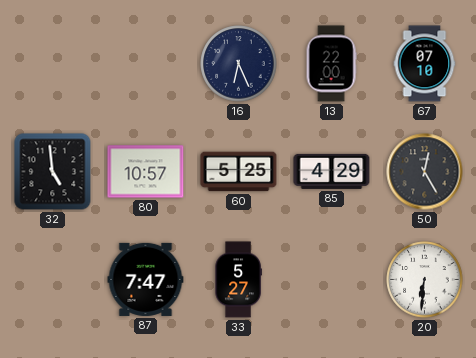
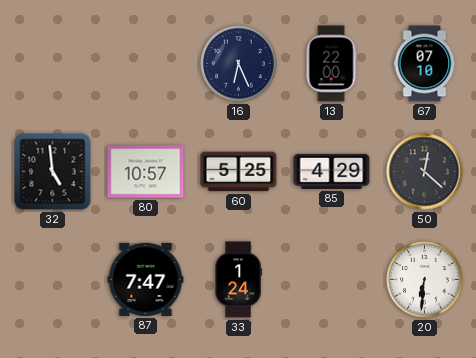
50: 12:25 -> 12:22
33: 5:27 -> 1:24
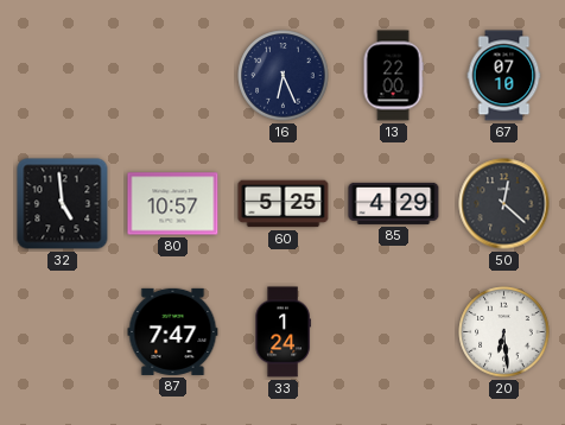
20: 6:31 -> 6:29
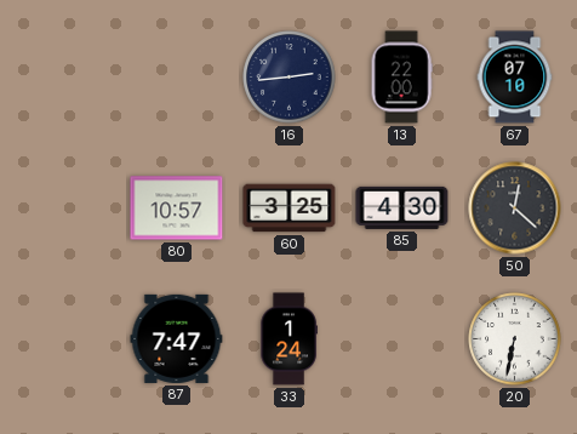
16: 6:26 -> 2:44
32: 4:59 -> none
60: 5:25 -> 3:25
85: 4:29 -> 4:30
20: 6:29 -> 6:32
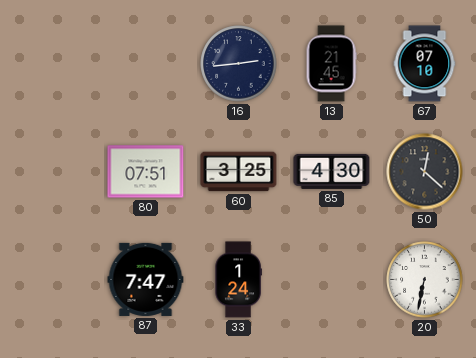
13: 22:00 -> 21:45
80: 10:57 -> 07:51
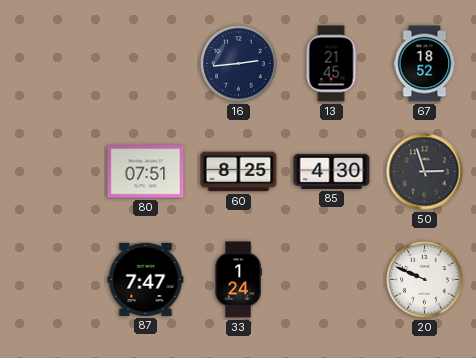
67: 07:10 -> 18:52
60: 3:25 -> 8:25
50: 12:22 -> 2:57
20: 6:32 -> 9:49
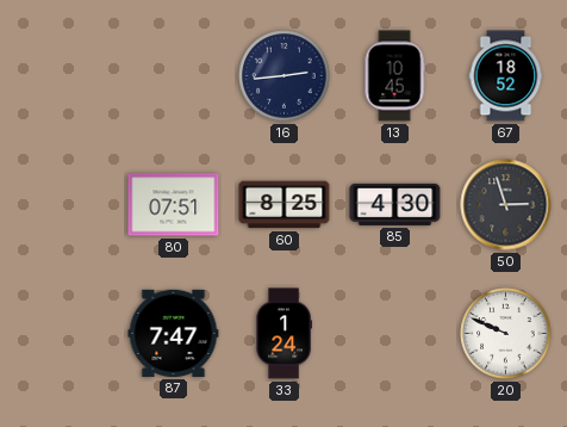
13: 21:45 -> 10:45
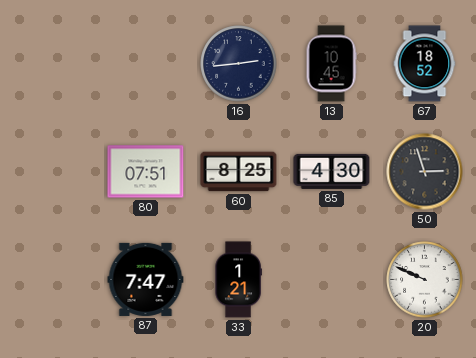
33: 1:24 -> 1:21
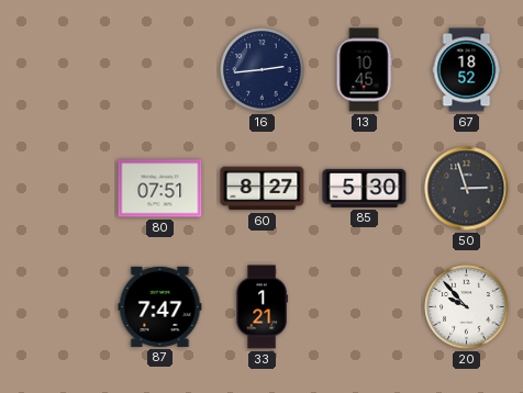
60: 8:25 -> 8:27
85: 4:30 -> 5:30
20: 9:49 -> 9:53
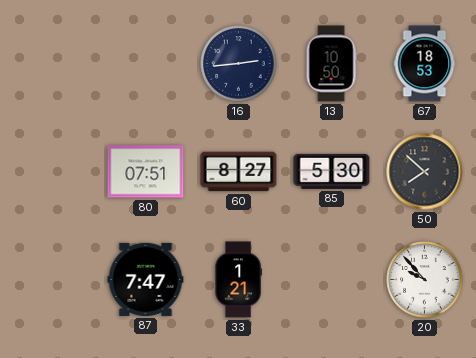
13: 10:45 -> 10:50
67: 18:52 -> 18:53
50: 2:57 -> 7:52
